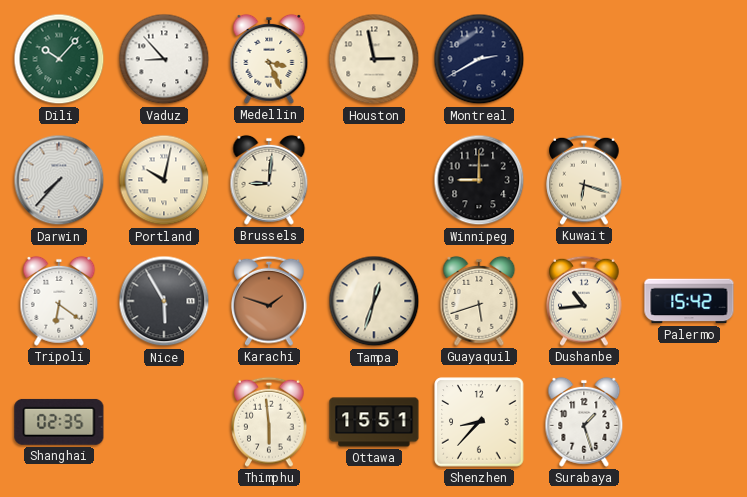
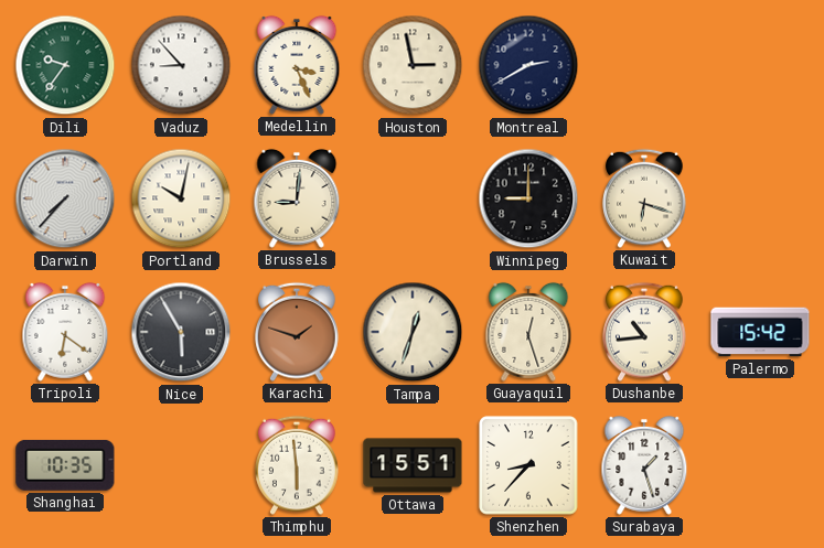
Dili: 10:07 -> 9:36
Guayaquil: 5:42 -> 12:27
Shanghai: 02:35 -> 10:35
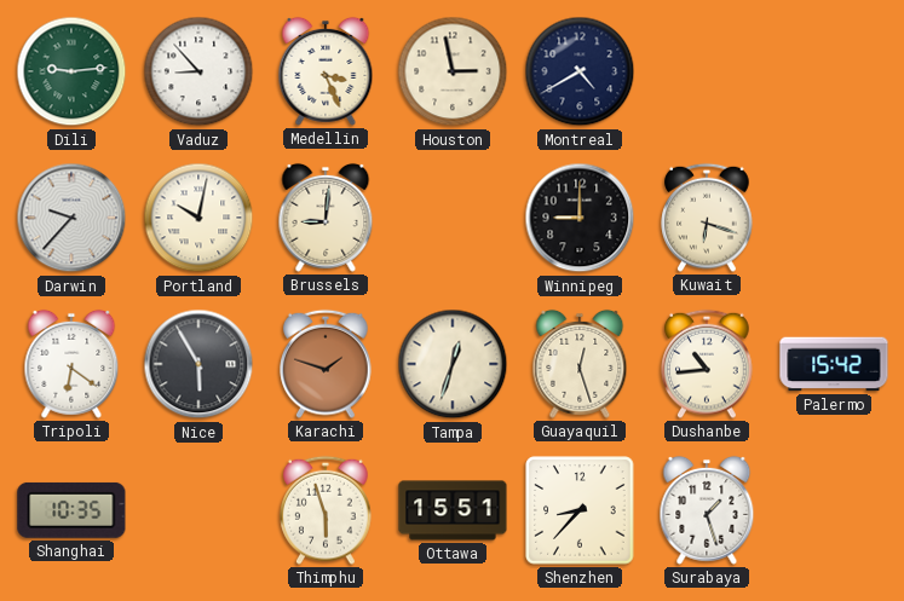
Dili: 9:36 -> 9:14
Montreal: 2:40 -> 4:40
Darwin: 7:37 -> 9:37
Thimphu: 5:59 -> 5:57
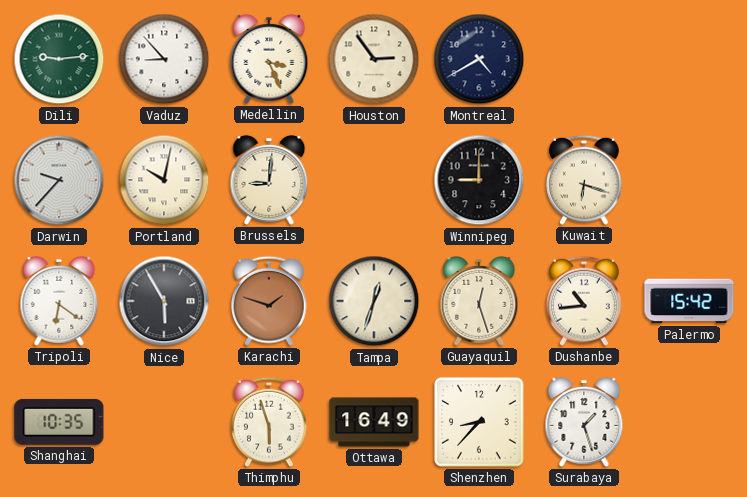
Houston: 2:58 -> 2:54
Ottawa: 15:51 -> 16:49
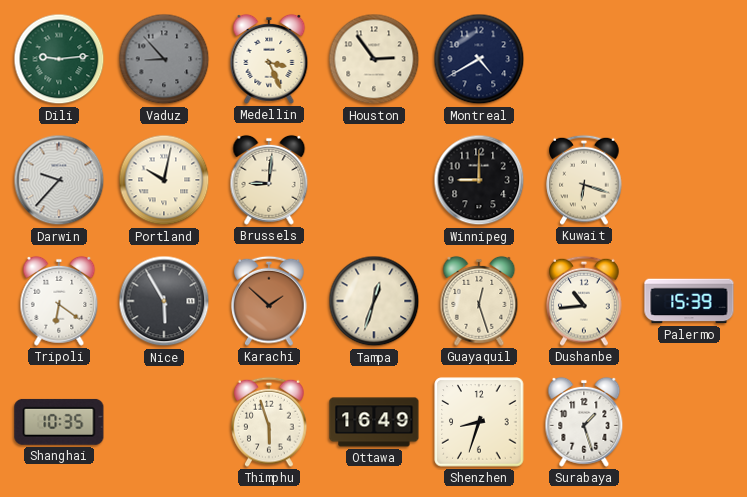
Vaduz dial: white -> grey
Karachi: 1:48 -> 1:52
Palermo: 15:42 -> 15:39
Shenzhen: 8:37 -> 8:33
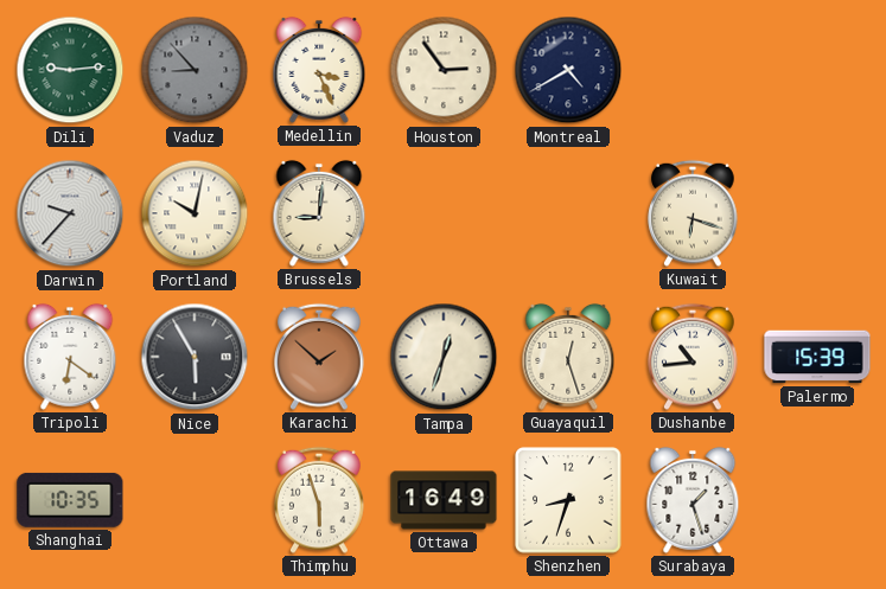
Winnipeg: 9:00 -> none
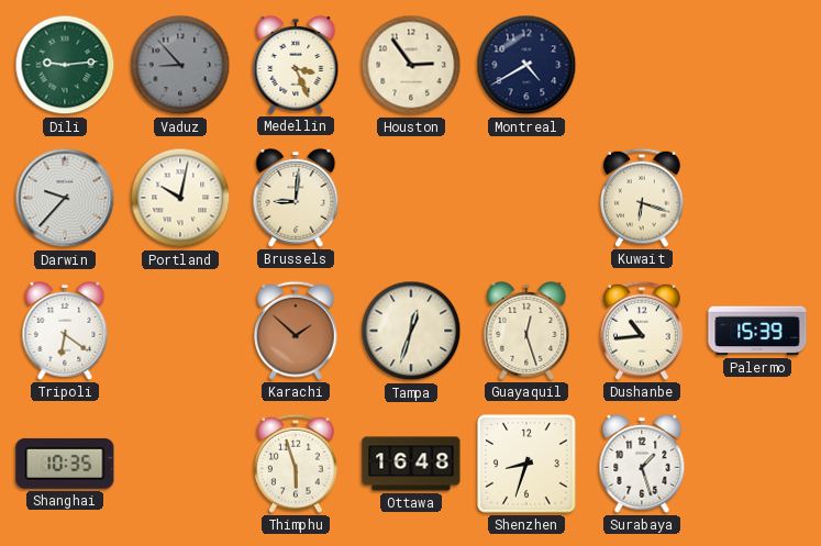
Nice: 5:55 -> none
Ottawa: 16:49 -> 16:48
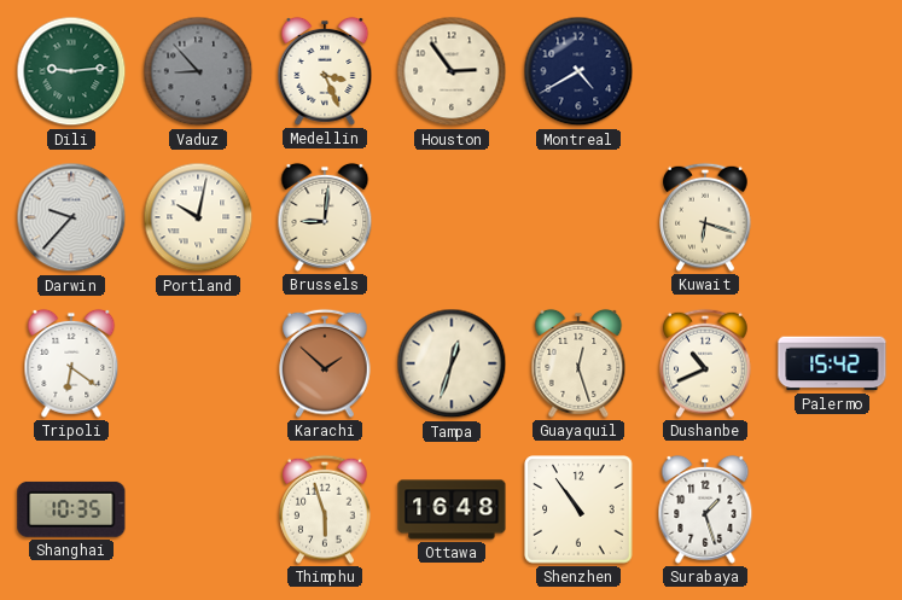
Dushanbe: 10:44 -> 10:41
Palermo: 15:39 -> 15:42
Shenzhen: 8:33 -> 10:54
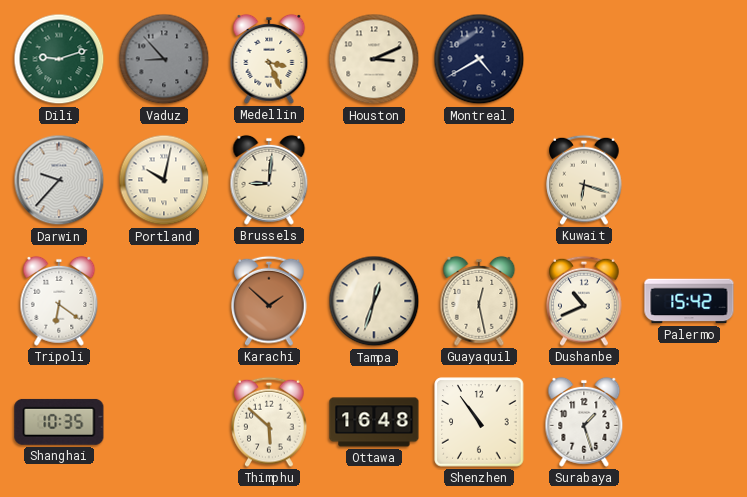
Dili: 9:14 -> 9:12
Houston: 2:54 -> 3:11
Guayaquil: 12:27 -> 12:28
Thimphu: 5:57 -> 5:52
